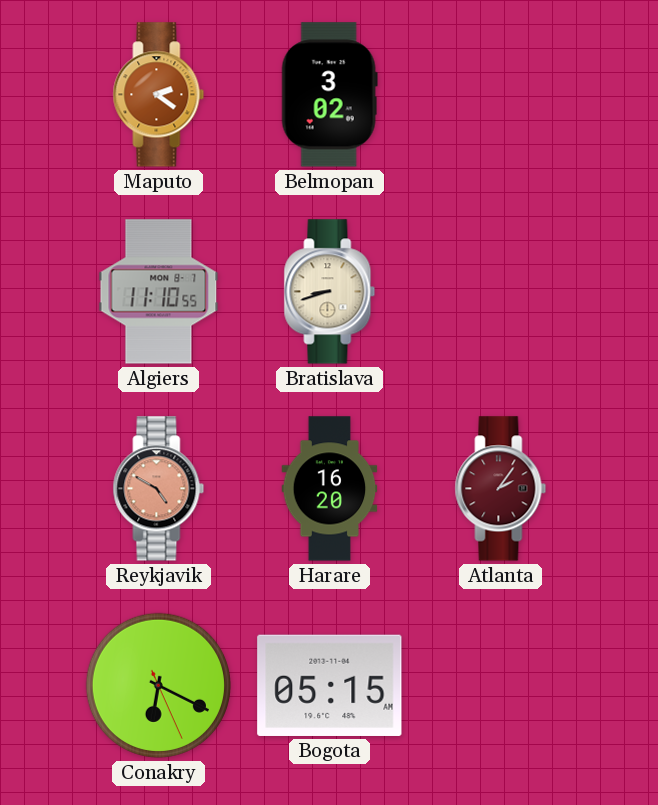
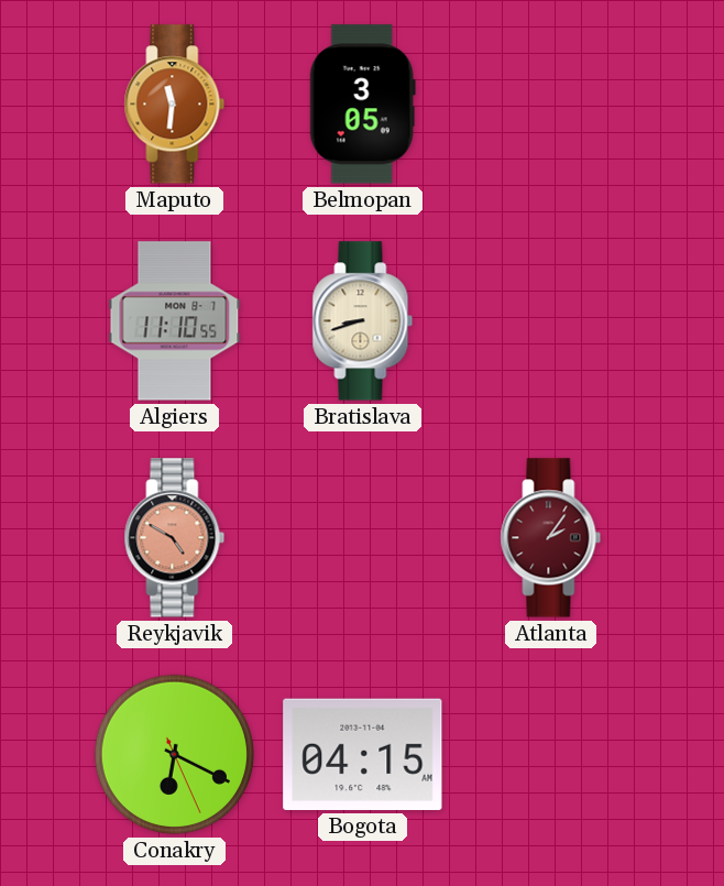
Maputo: 2:21 -> 11:31
Belmopan: 3:02 -> 3:05
Harare: 16:20 -> none
Bogota: 05:15 -> 04:15
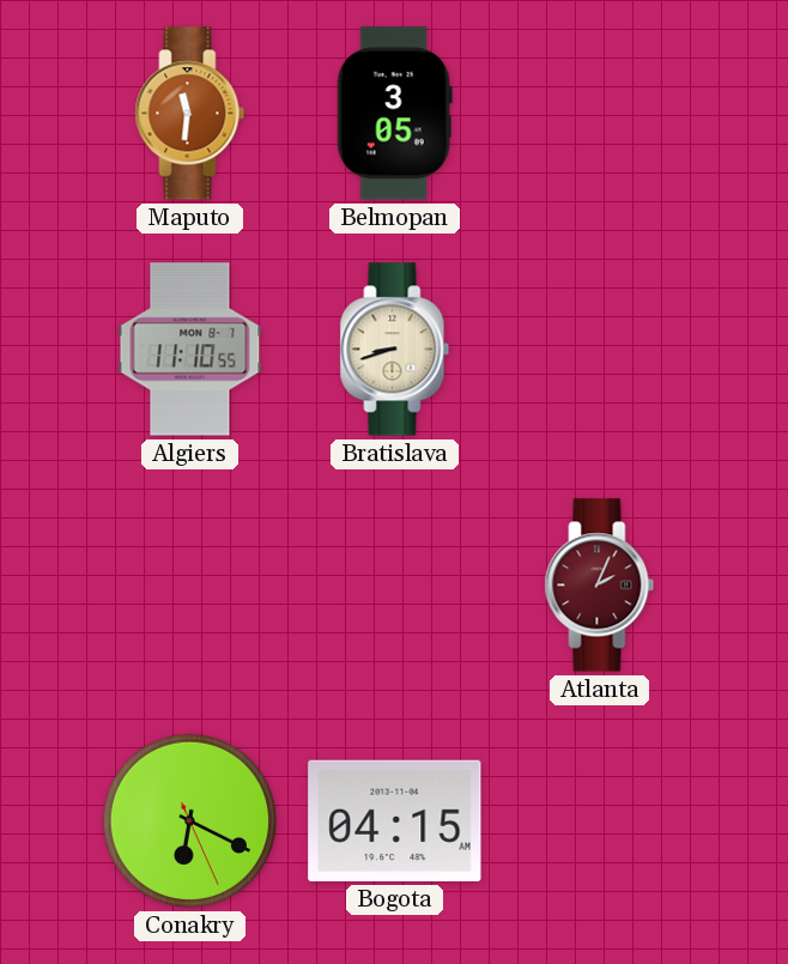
Reykjavik: 4:50 -> none
Atlanta: 2:06 -> 2:04
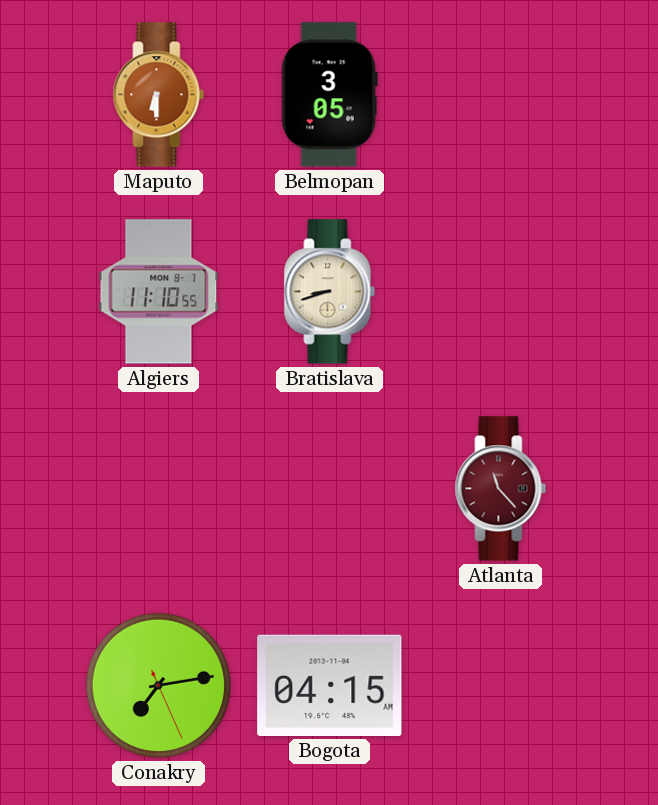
Maputo: 11:31 -> 6:30
Atlanta: 2:04 -> 11:23
Conakry: 6:19 -> 7:13
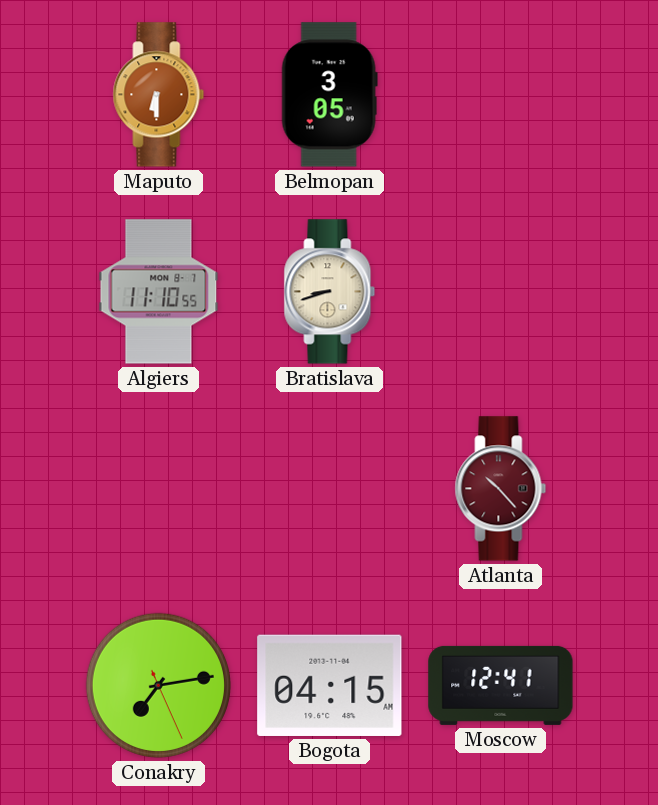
Atlanta: 11:23 -> 10:23
Moscow: none -> 12:41
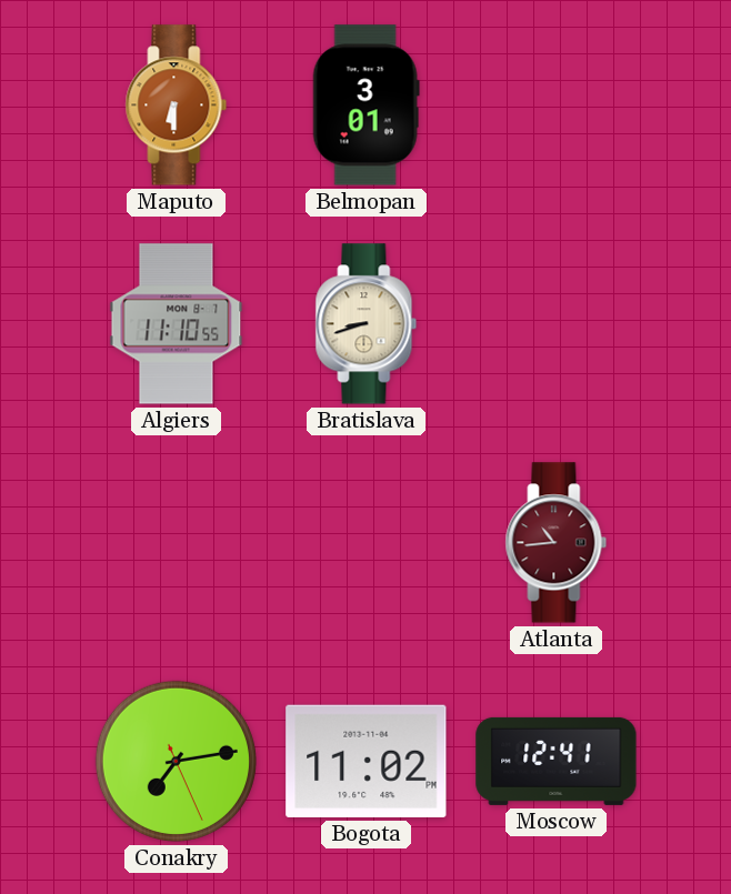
Belmopan: 3:05 -> 3:01
Atlanta: 10:23 -> 10:44
Bogota: 04:15 -> 11:02
